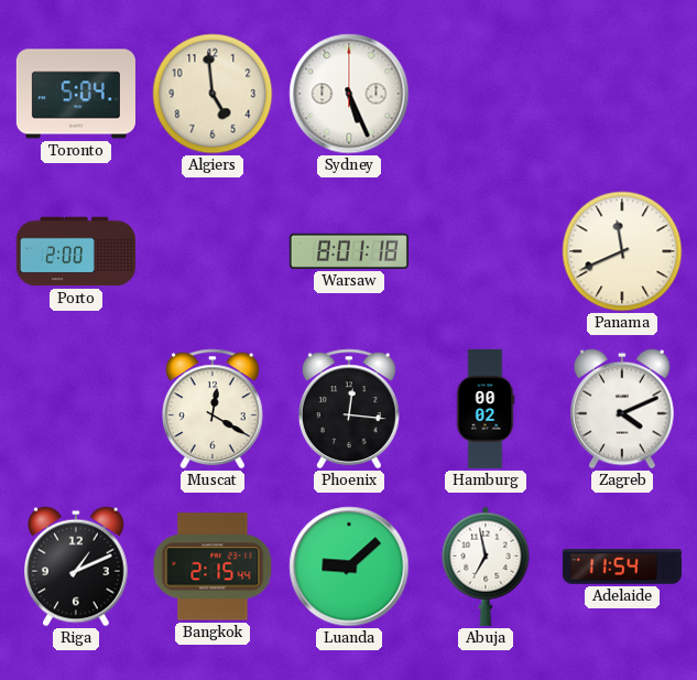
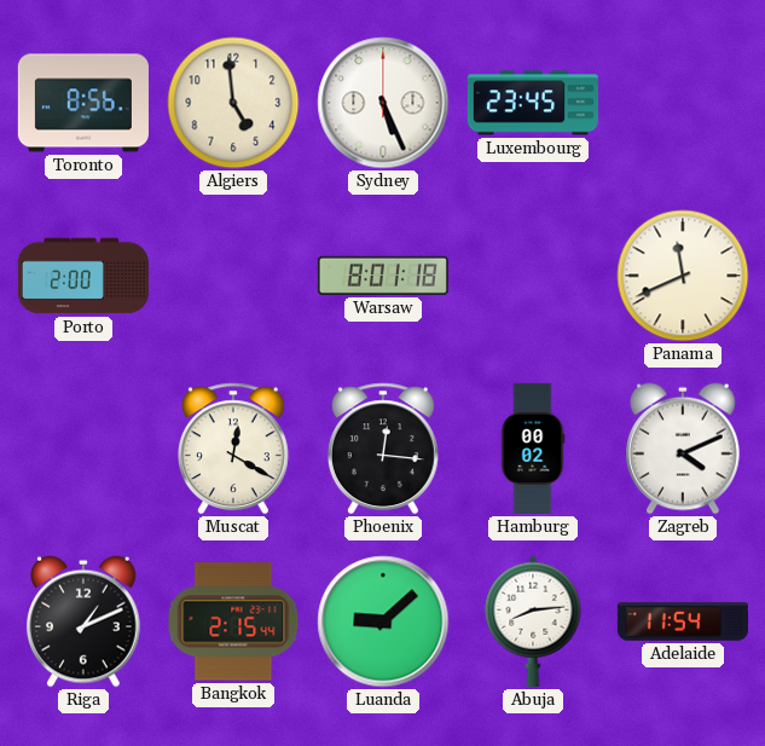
Toronto: 5:04 -> 8:56
Luxembourg: none -> 23:45
Abuja: 6:58 -> 8:14
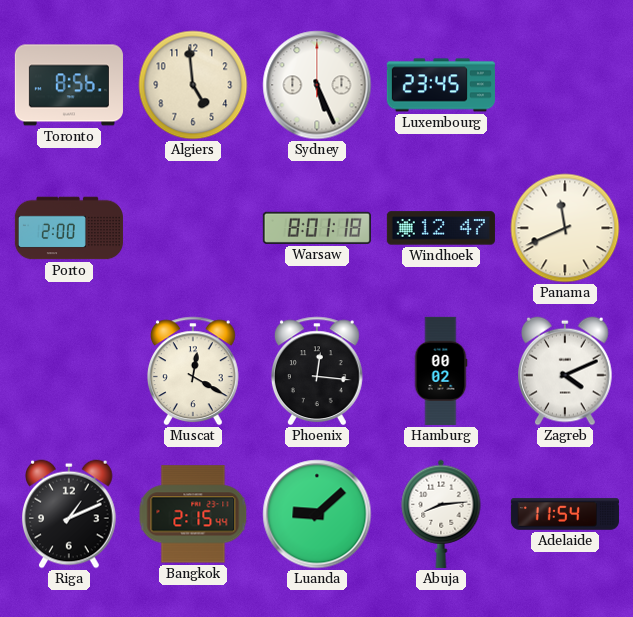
Windhoek: none -> 12:47
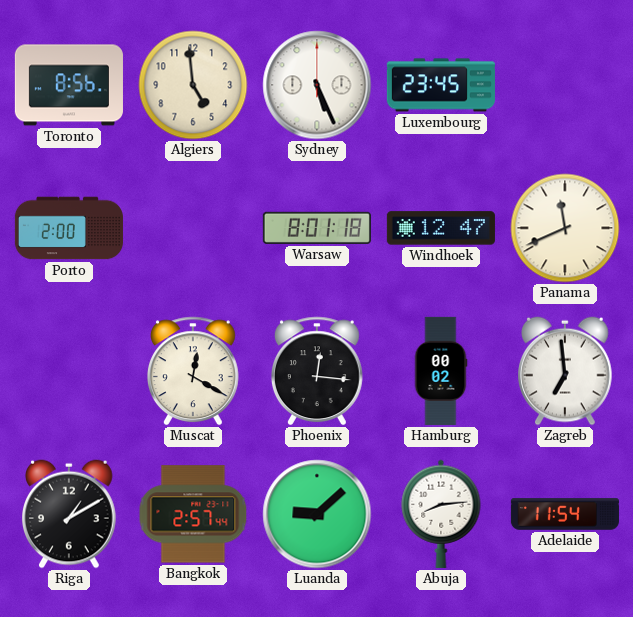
Zagreb: 4:11 -> 6:59
Riga: 1:11 -> 1:10
Bangkok: 2:15 -> 2:57
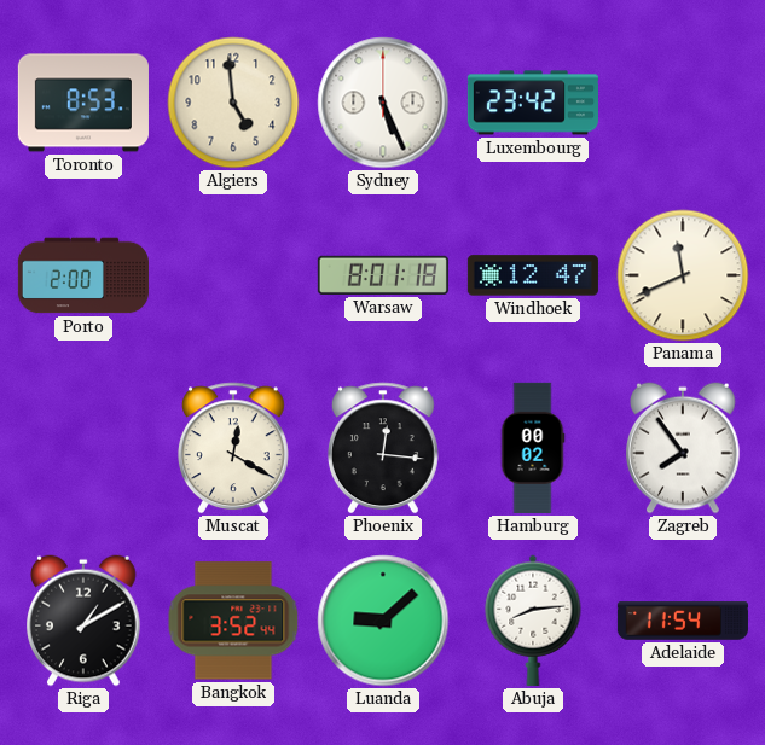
Toronto: 8:56 -> 8:53
Luxembourg: 23:45 -> 23:42
Zagreb: 6:59 -> 7:54
Bangkok: 2:57 -> 3:52
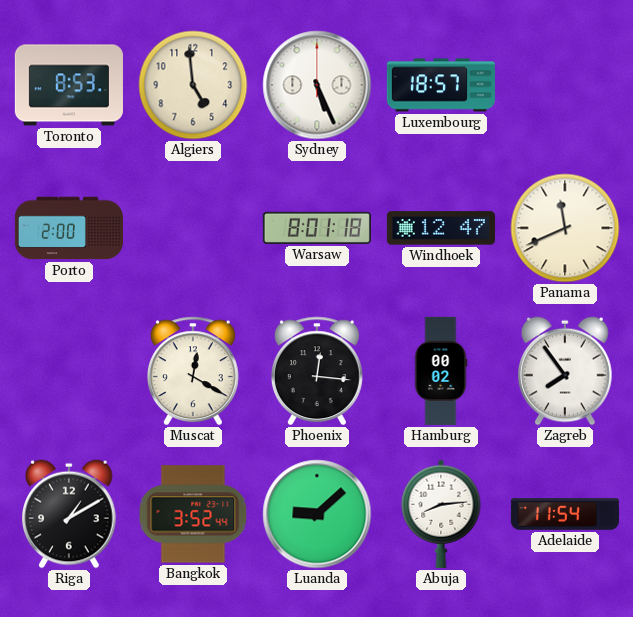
Luxembourg: 23:42 -> 18:57
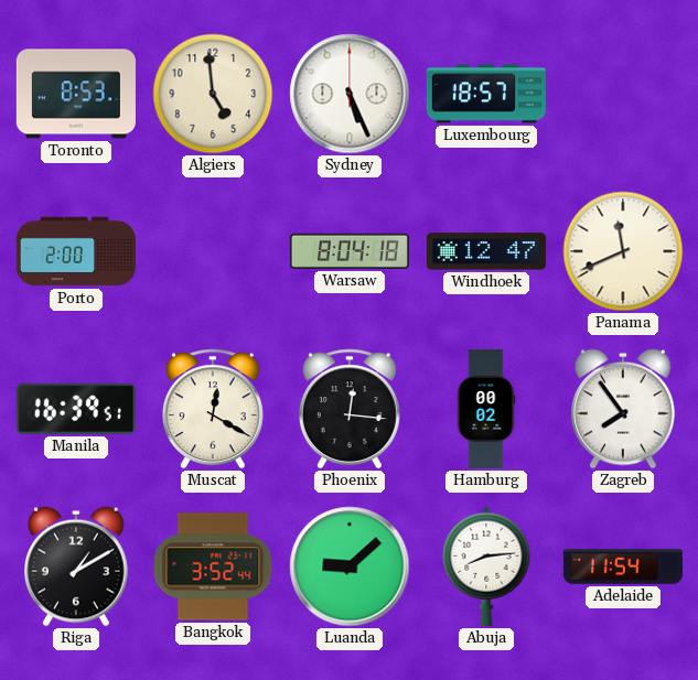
Warsaw: 8:01 -> 8:04
Manila: none -> 16:39
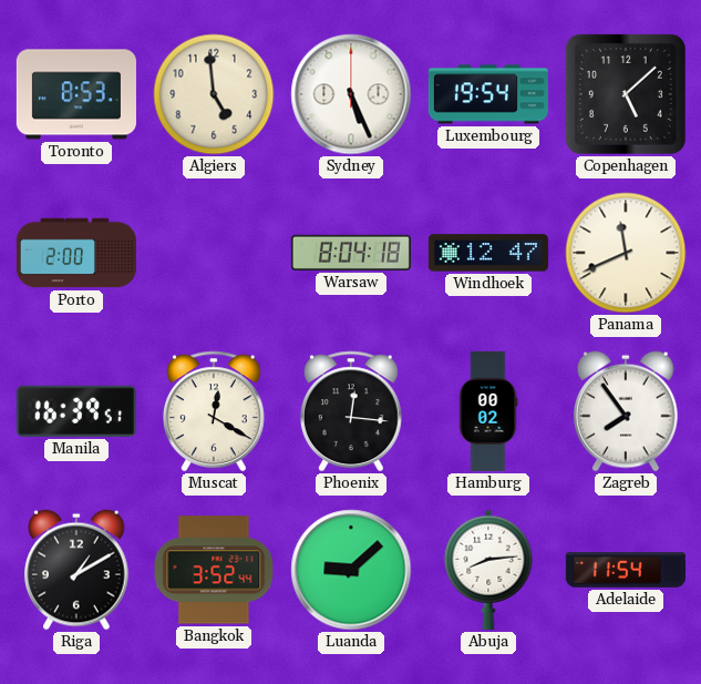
Luxembourg: 18:57 -> 19:54
Copenhagen: none -> 5:08
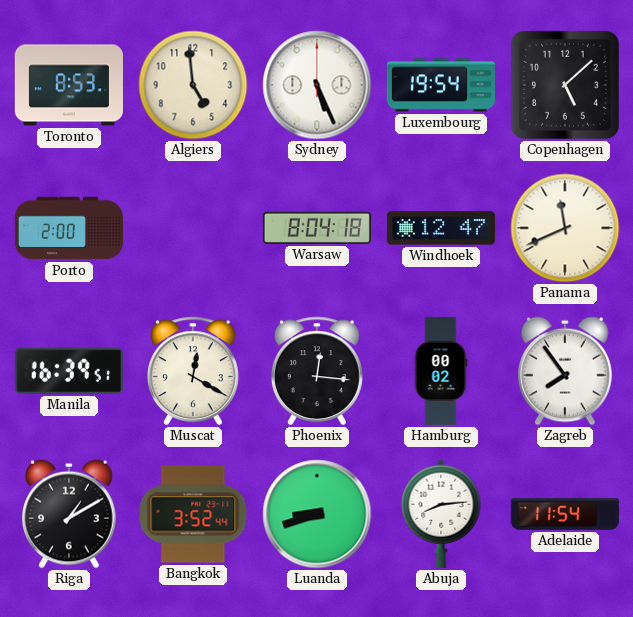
Luanda: 9:08 -> 8:42
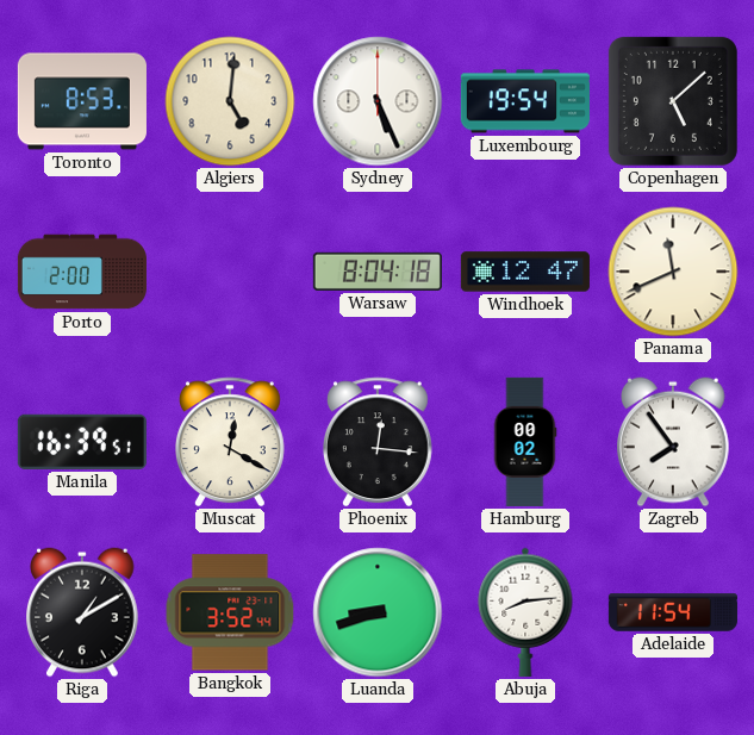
Algiers: 4:59 -> 5:01
